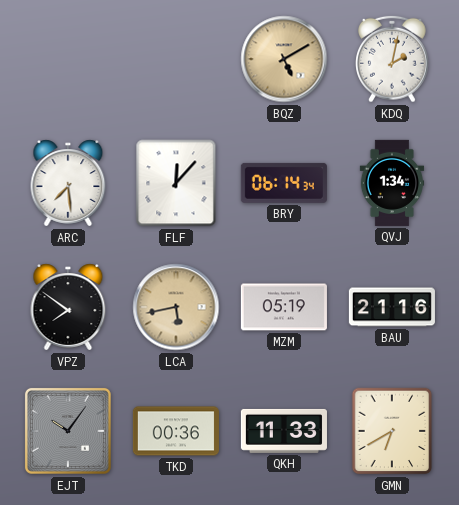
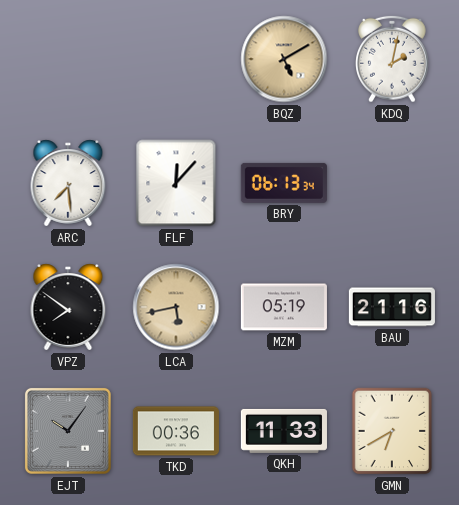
BRY: 06:14 -> 06:13
QVJ: 1:34 -> none
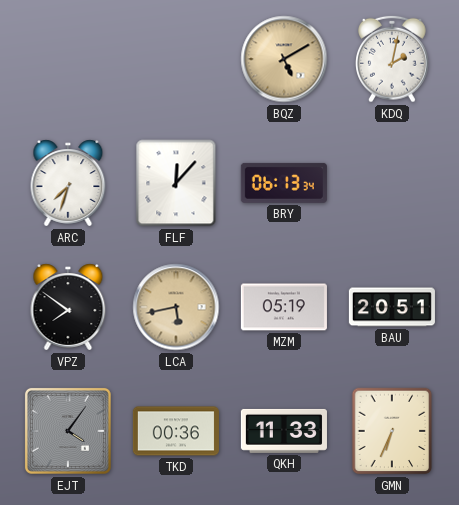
ARC: 7:29 -> 7:33
BAU: 21:16 -> 20:51
EJT: 10:06 -> 4:06
GMN: 6:40 -> 6:34
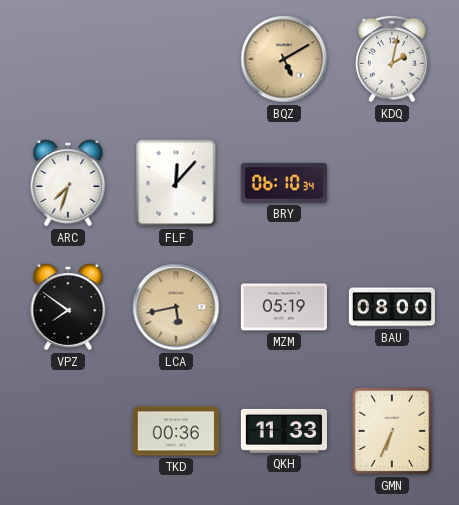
BRY: 06:13 -> 06:10
BAU: 20:51 -> 08:00
EJT: 4:06 -> none
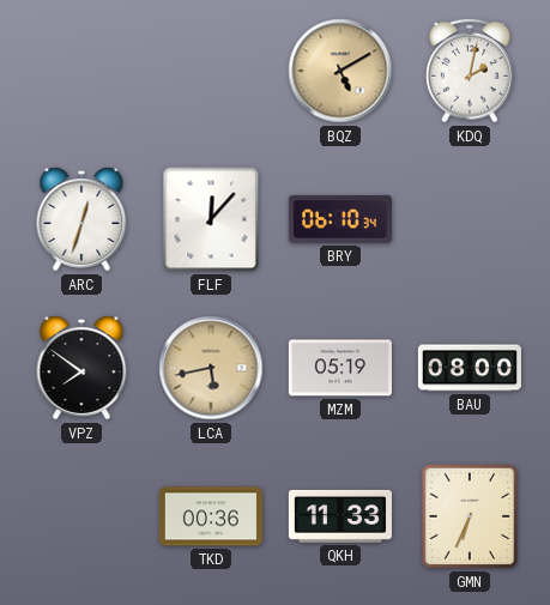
ARC: 7:33 -> 12:33
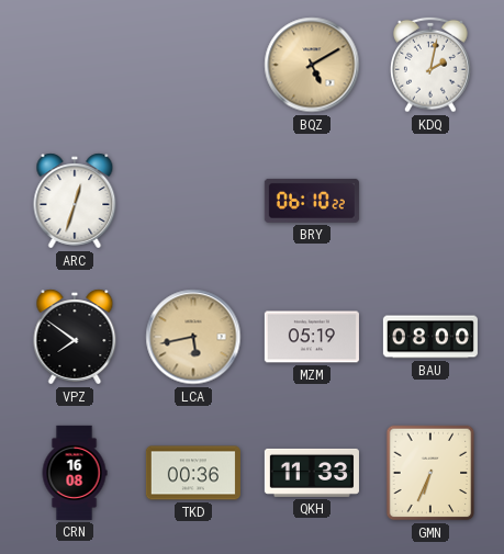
FLF: 12:07 -> none
BRY: 06:10:34 -> 06:10:22
CRN: none -> 16:08
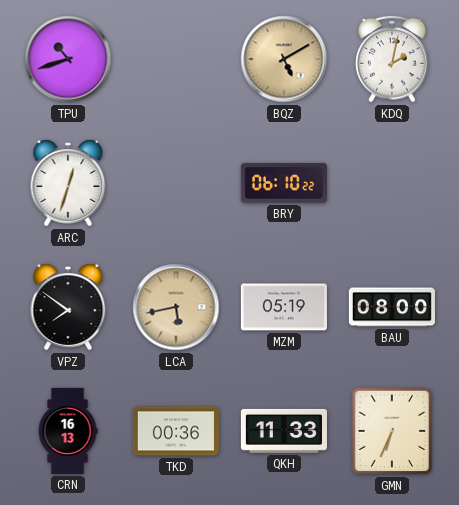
TPU: none -> 10:42
CRN: 16:08 -> 16:13
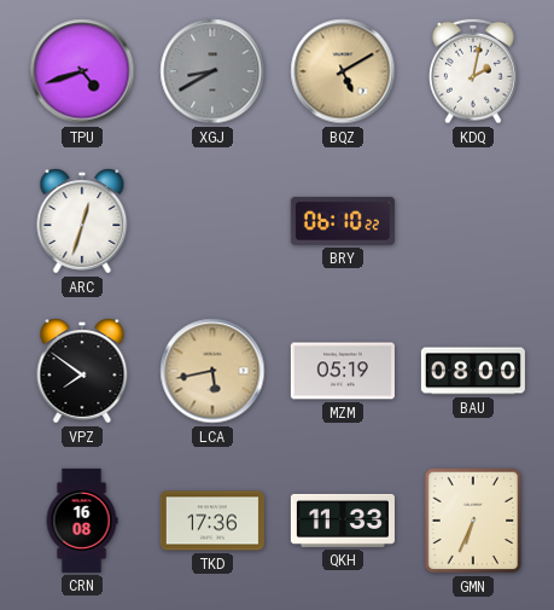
TPU: 10:42 -> 4:42
XGJ: none -> 8:40
CRN: 16:13 -> 16:08
TKD: 00:36 -> 17:36
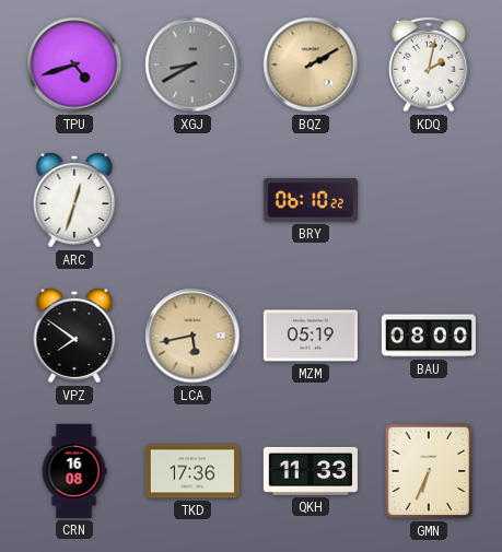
BQZ: 5:10 -> 2:10
